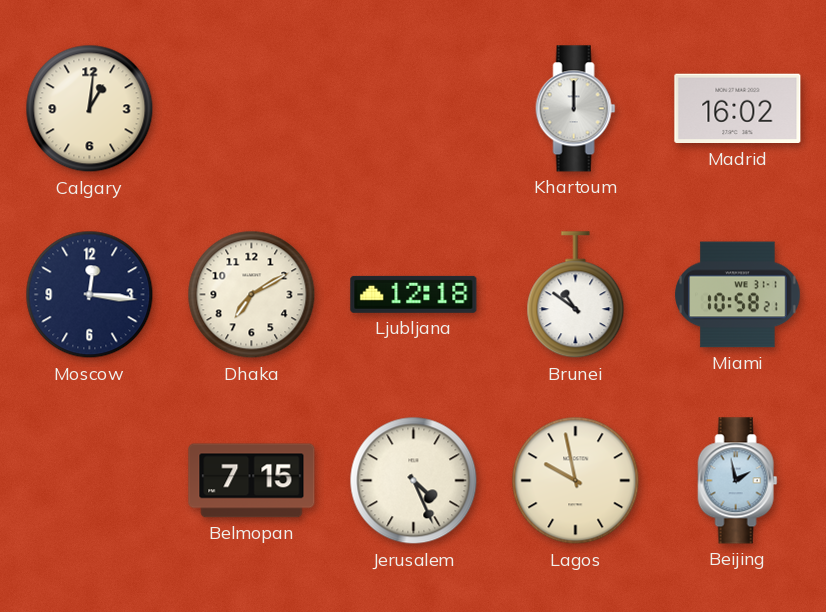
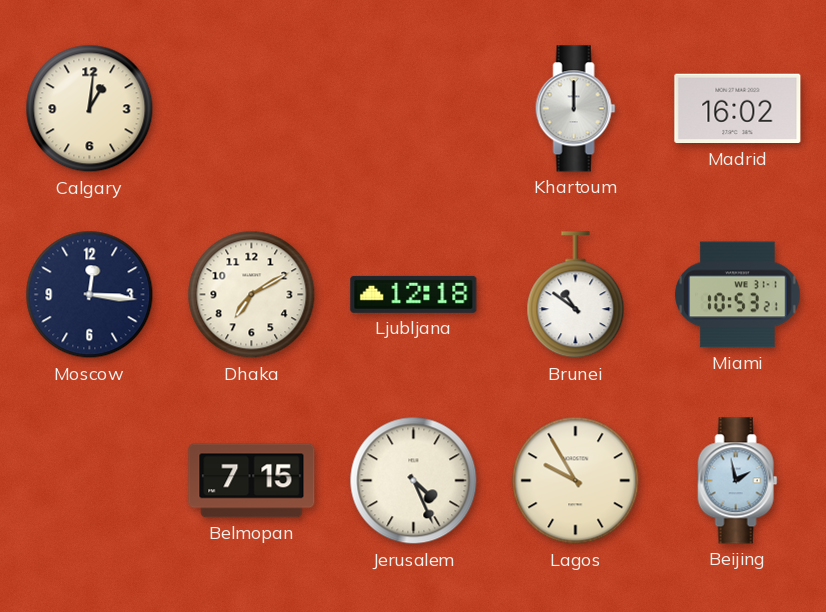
Miami: 10:58 -> 10:53
Lagos: 9:58 -> 9:55
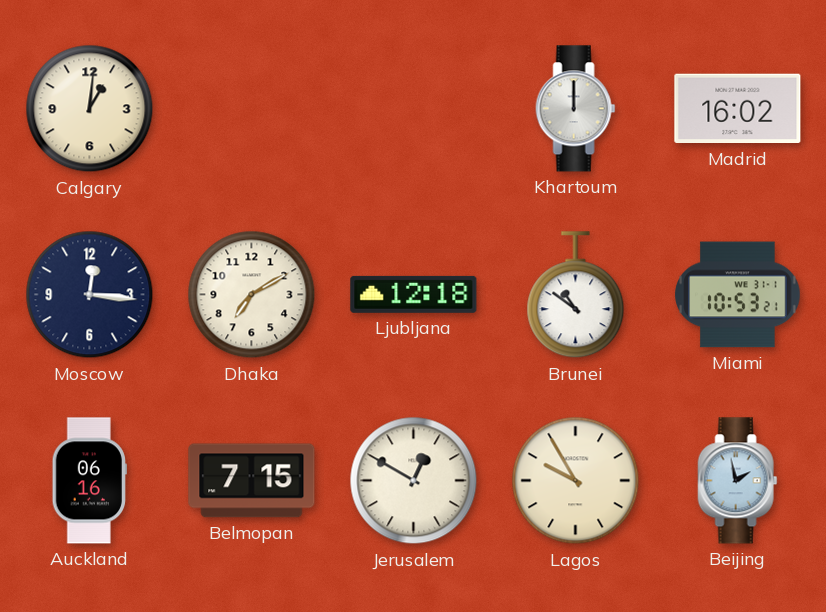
Auckland: none -> 06:16
Jerusalem: 4:26 -> 12:50
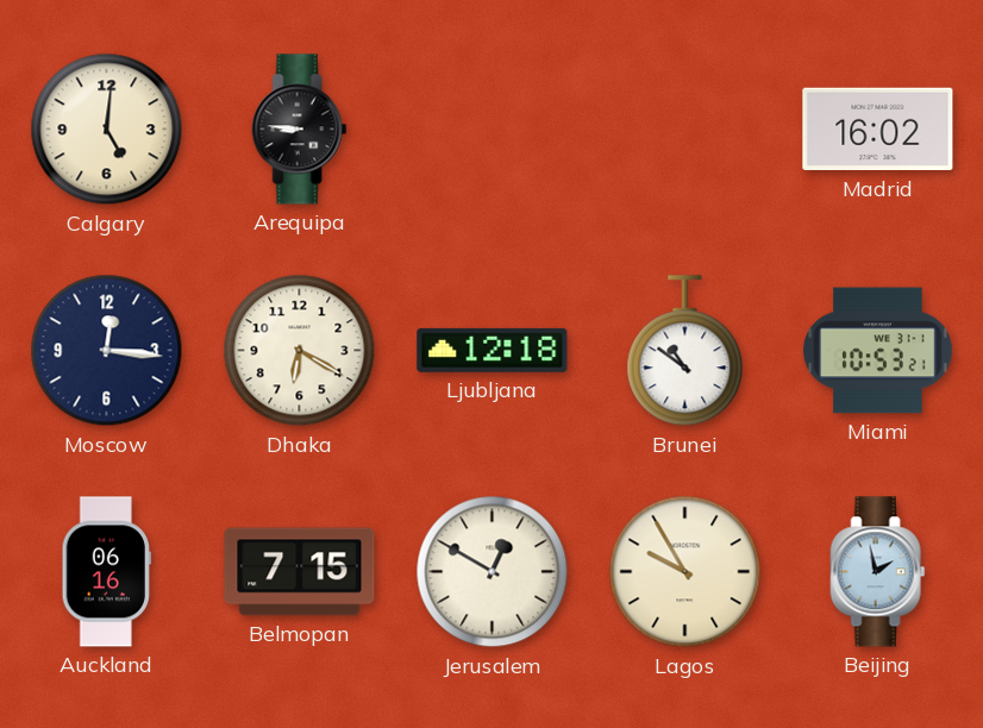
Calgary: 1:01 -> 5:01
Arequipa: none -> 8:46
Khartoum: 12:00 -> none
Dhaka: 7:10 -> 6:20
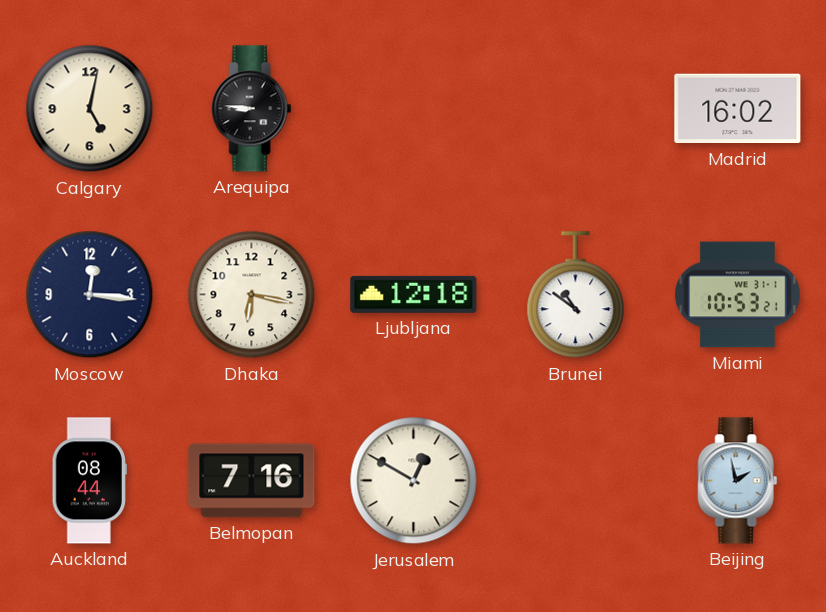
Calgary: 5:01 -> 5:02
Dhaka: 6:20 -> 6:17
Auckland: 06:16 -> 08:44
Belmopan: 7:15 -> 7:16
Lagos: 9:55 -> none
